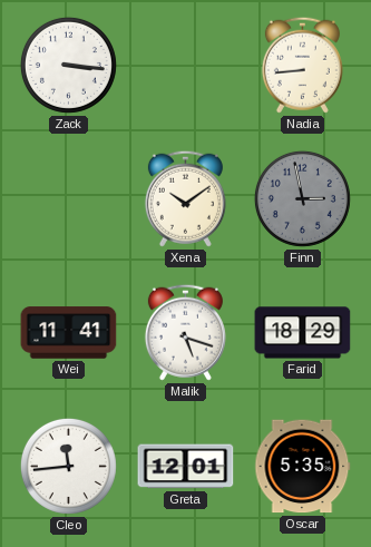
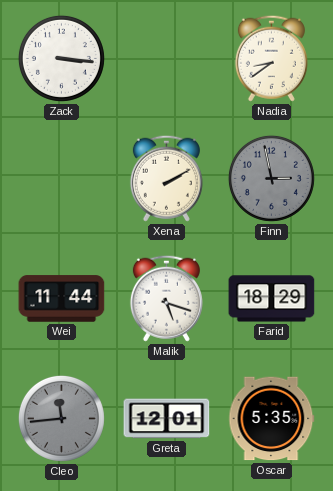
Nadia: 8:44 -> 8:39
Xena: 10:09 -> 2:10
Wei: 11:41 -> 11:44
Cleo dial: white -> grey
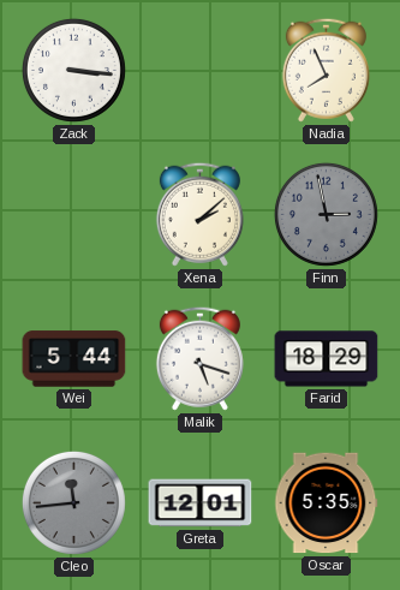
Nadia: 8:39 -> 7:56
Xena: 2:10 -> 2:08
Wei: 11:44 -> 5:44
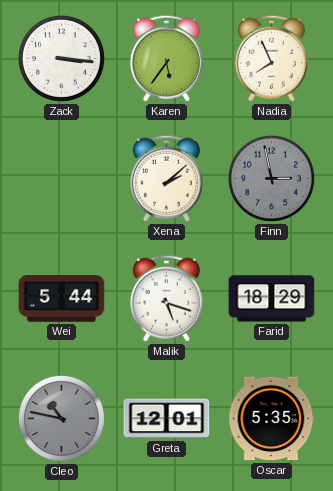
Karen: none -> 5:36
Cleo: 11:44 -> 10:47
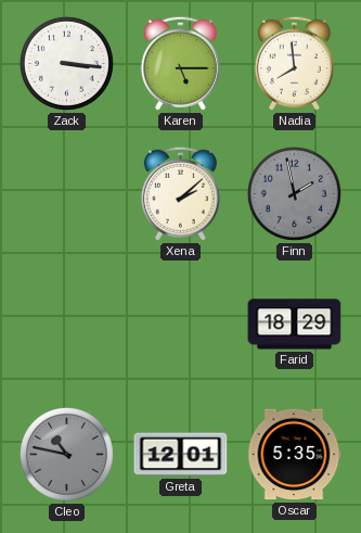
Karen: 5:36 -> 5:15
Nadia: 7:56 -> 7:59
Finn: 2:58 -> 1:58
Wei: 5:44 -> none
Malik: 5:18 -> none
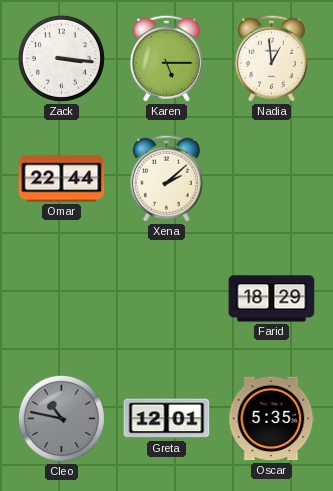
Nadia: 7:59 -> 12:59
Omar: none -> 22:44
Finn: 1:58 -> none
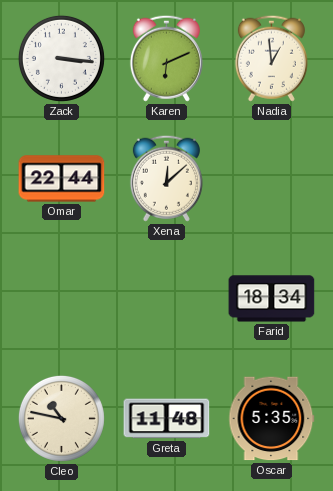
Karen: 5:15 -> 6:11
Xena: 2:08 -> 12:08
Farid: 18:29 -> 18:34
Cleo dial: grey -> cream
Greta: 12:01 -> 11:48
